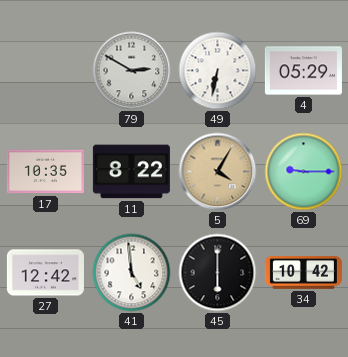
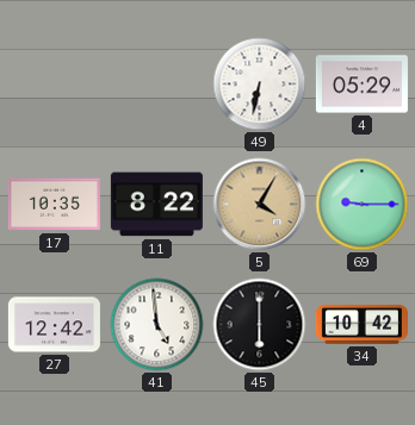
79: 2:50 -> none
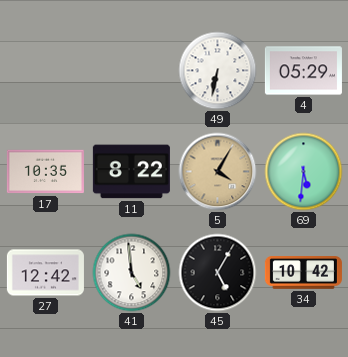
69: 9:15 -> 5:31
45: 6:00 -> 5:05
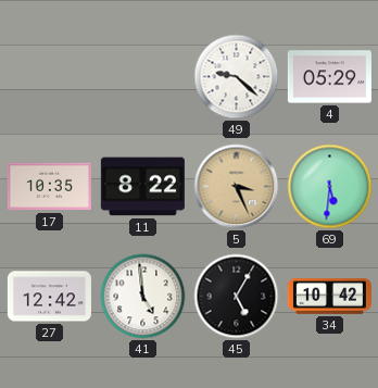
49: 6:32 -> 9:22
5: 4:05 -> 3:26
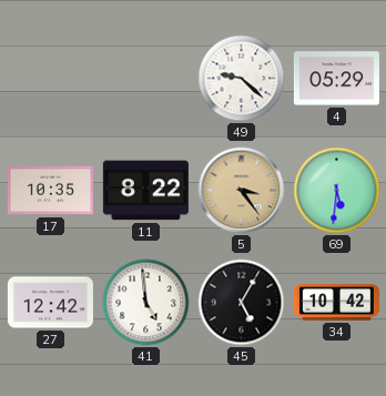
5: 3:26 -> 3:24
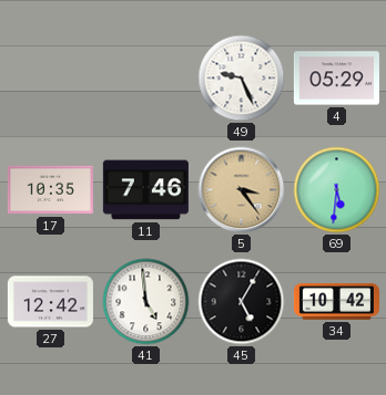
49: 9:22 -> 9:26
11: 8:22 -> 7:46
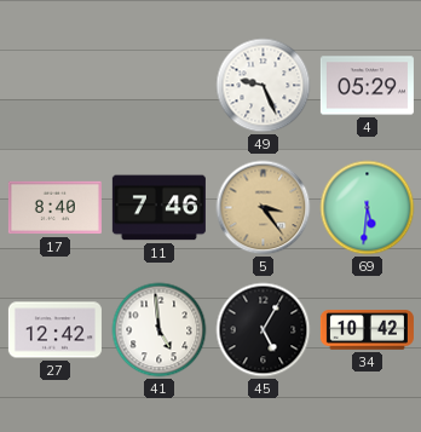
17: 10:35 -> 8:40
